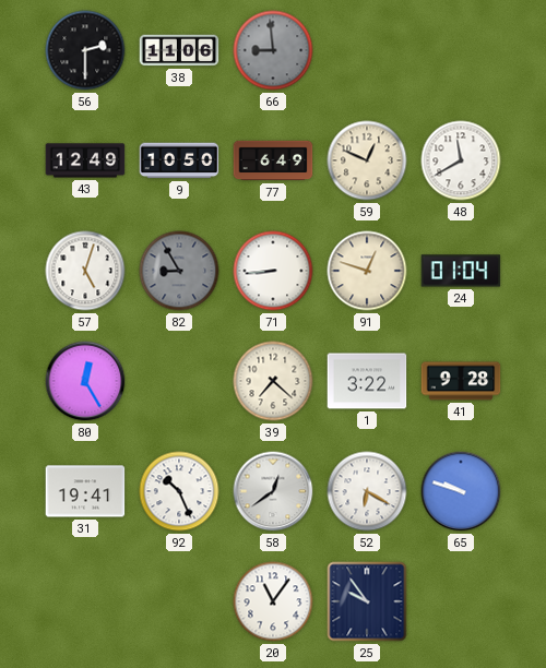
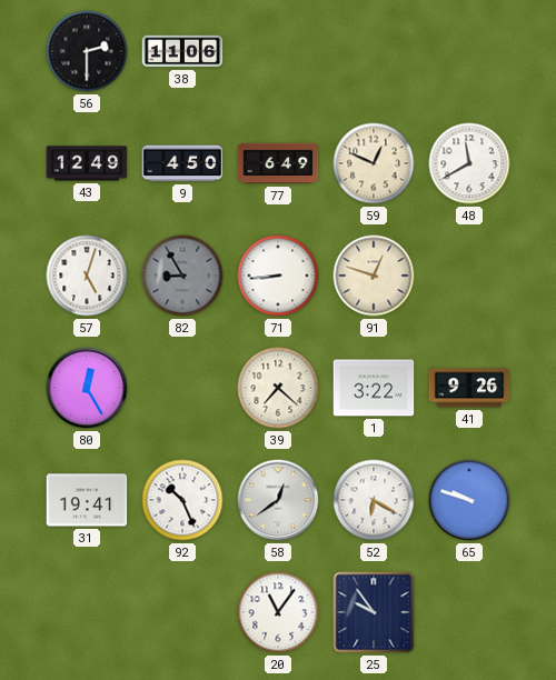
66: 8:59 -> none
9: 10:50 -> 4:50
24: 01:04 -> none
41: 9:28 -> 9:26
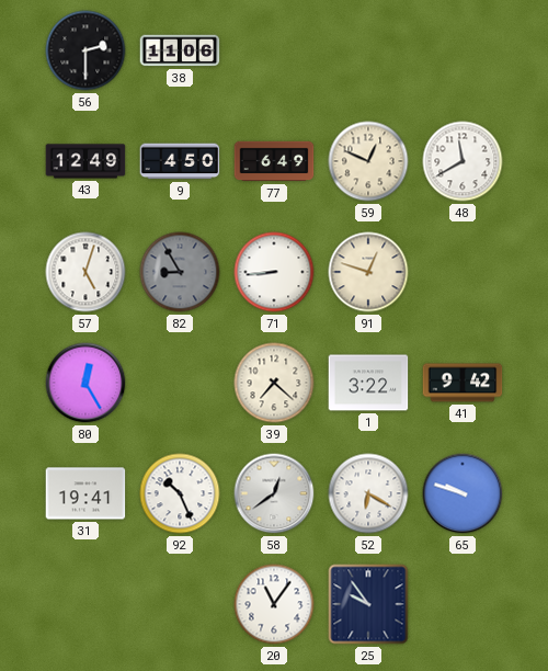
41: 9:26 -> 9:42
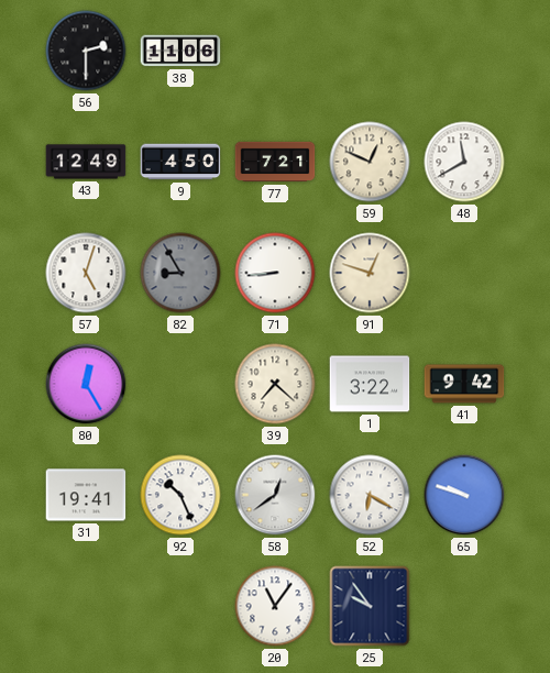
77: 6:49 -> 7:21
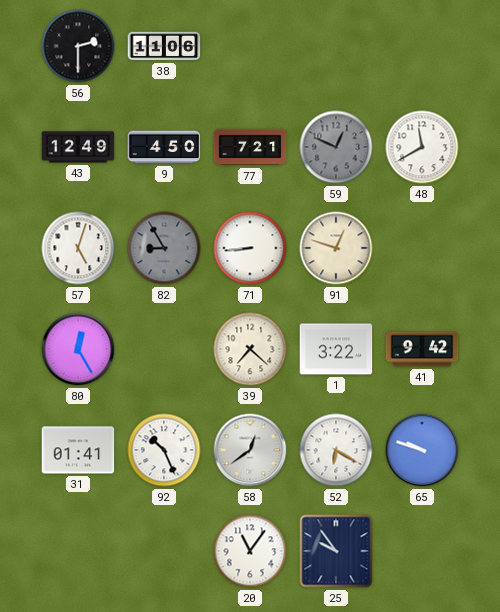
59 dial: cream -> grey
31: 19:41 -> 01:41
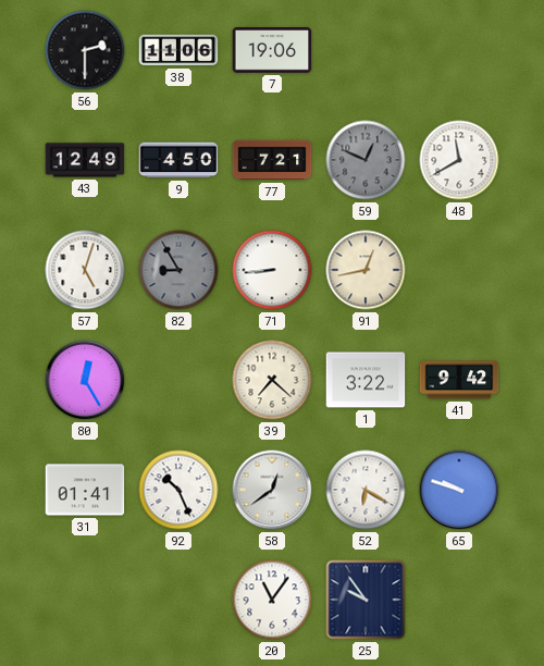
7: none -> 19:06
91: 12:48 -> 12:43
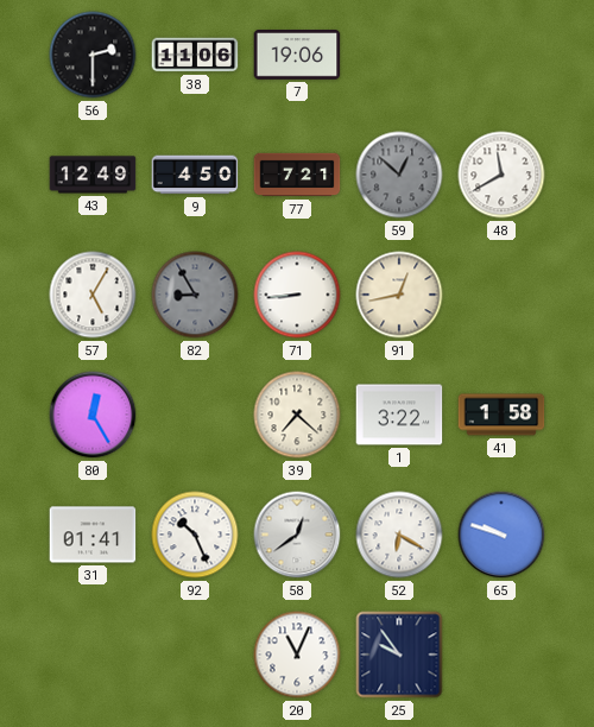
59: 12:49 -> 12:52
57: 5:03 -> 5:05
41: 9:42 -> 1:58
20: 11:06 -> 11:04
